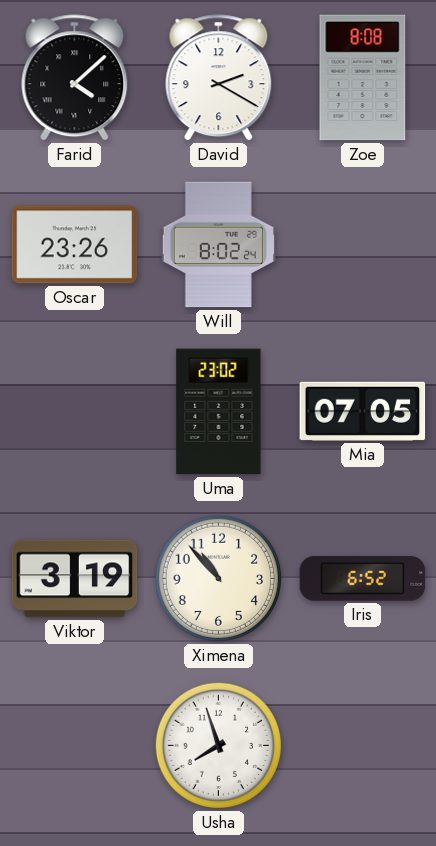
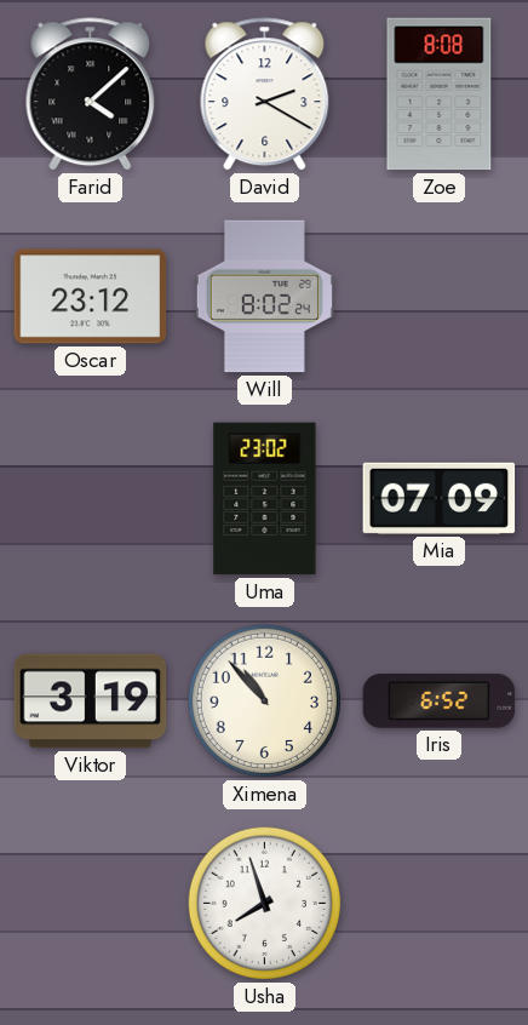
Oscar: 23:26 -> 23:12
Mia: 07:05 -> 07:09
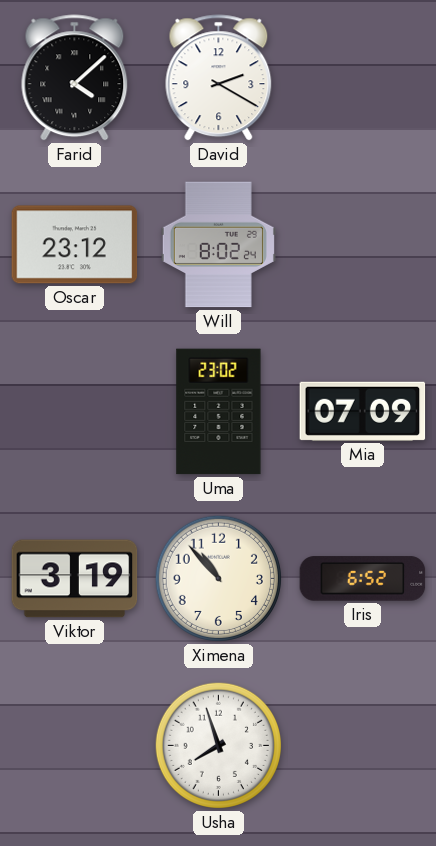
Zoe: 8:08 -> none
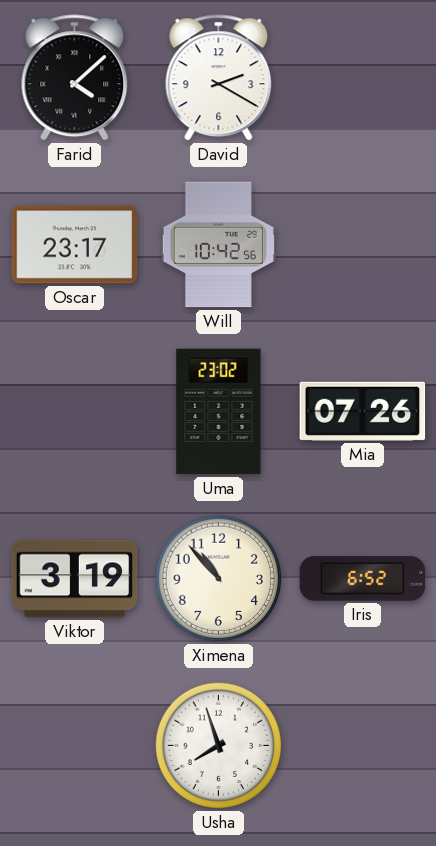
Oscar: 23:12 -> 23:17
Will: 8:02 -> 10:42
Mia: 07:09 -> 07:26
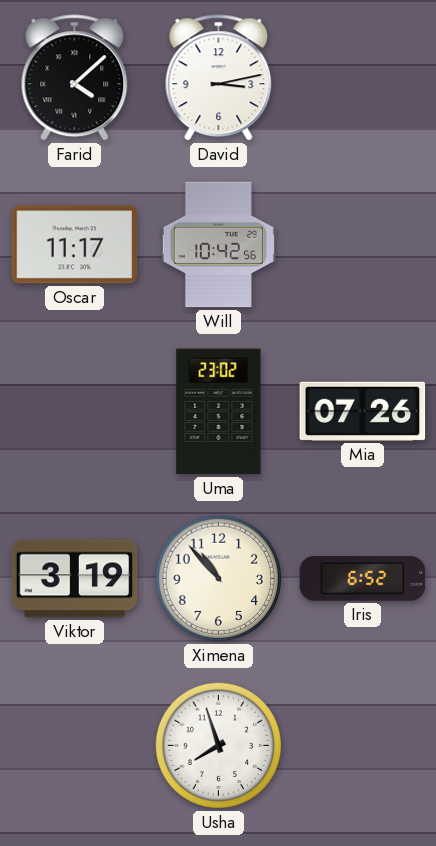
David: 2:20 -> 3:13
Oscar: 23:17 -> 11:17
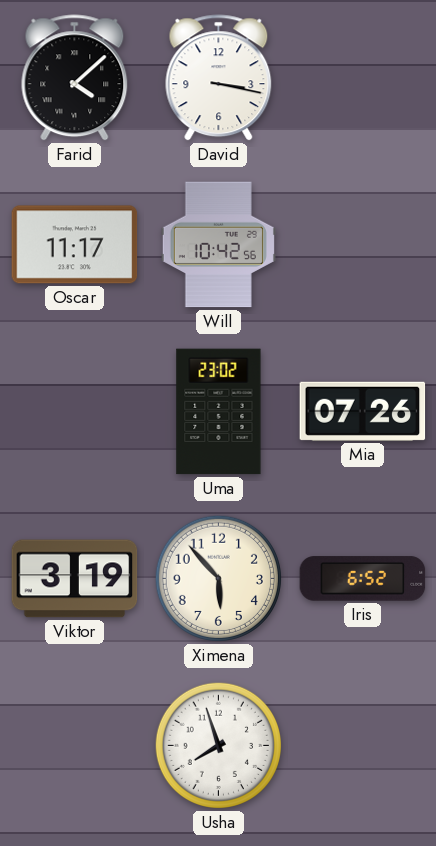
David: 3:13 -> 3:17
Ximena: 10:53 -> 5:53
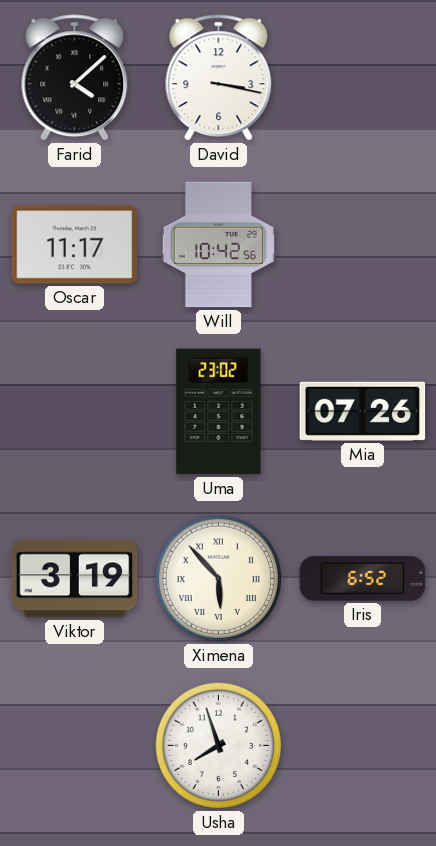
Ximena numerals: Arabic -> Roman
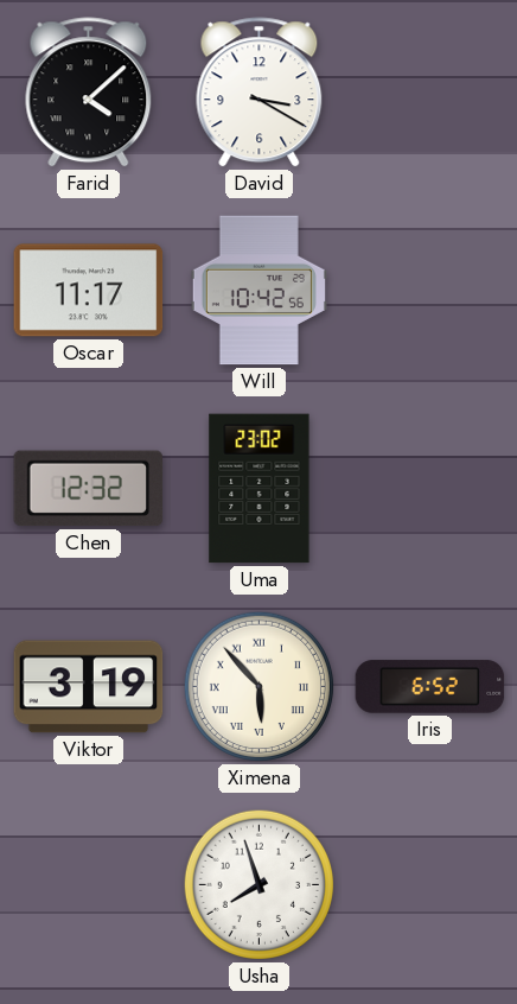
David: 3:17 -> 3:20
Chen: none -> 12:32
Mia: 07:26 -> none
